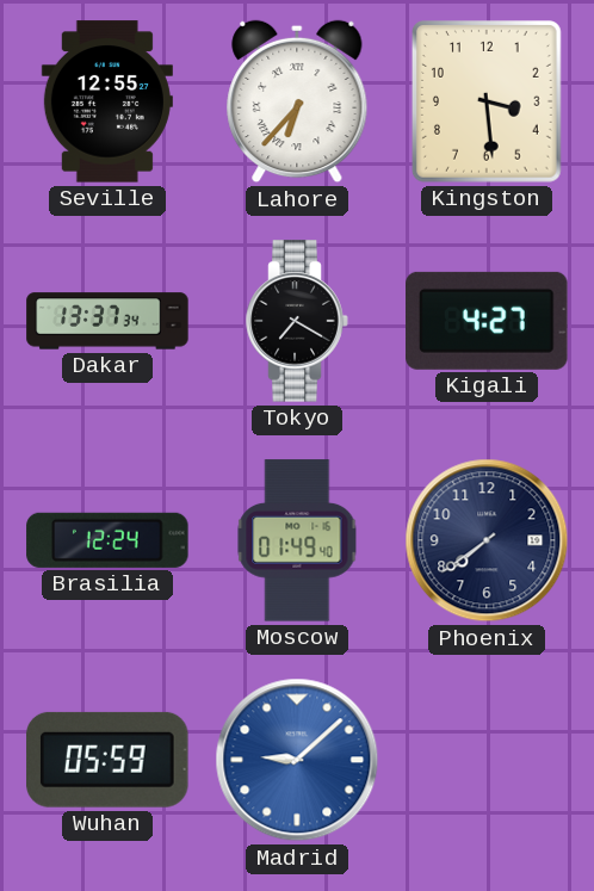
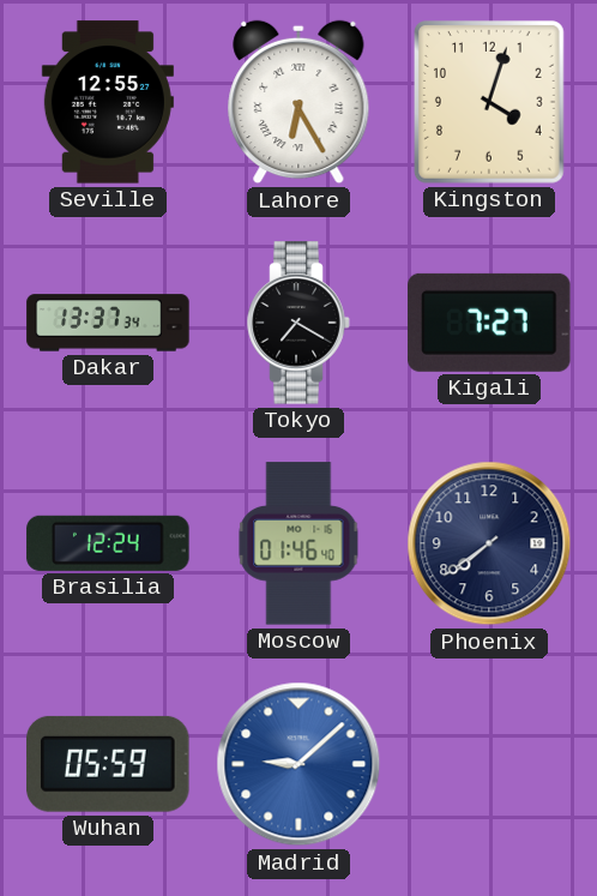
Lahore: 6:37 -> 6:25
Kingston: 3:29 -> 4:03
Kigali: 4:27 -> 7:27
Moscow: 01:49 -> 01:46
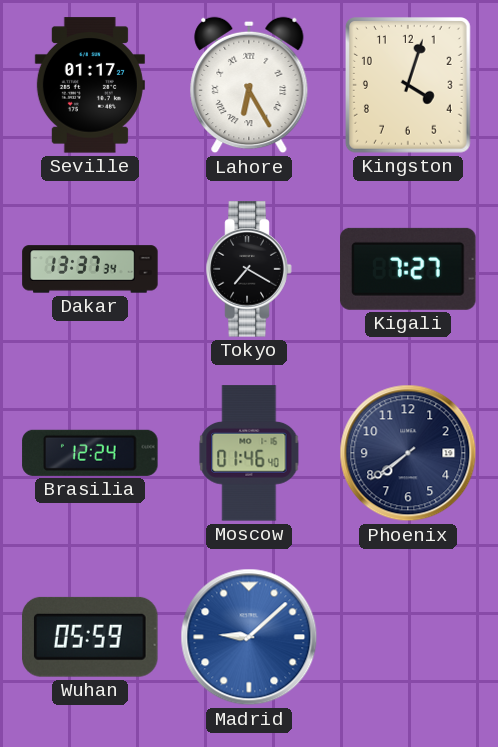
Seville: 12:55 -> 01:17
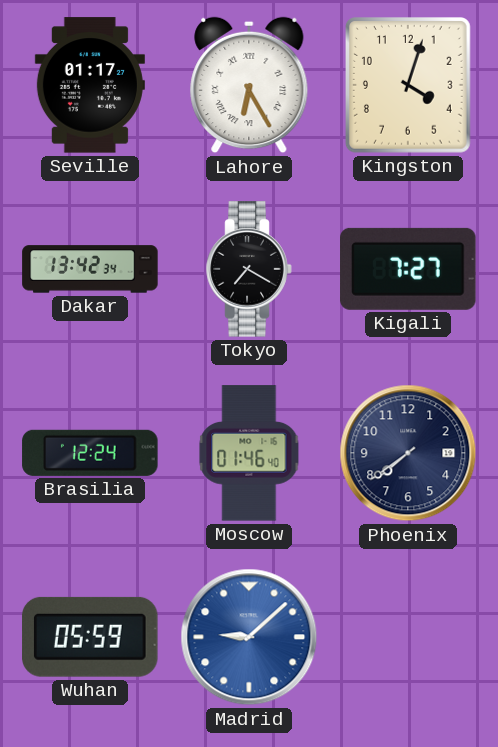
Dakar: 13:37 -> 13:42
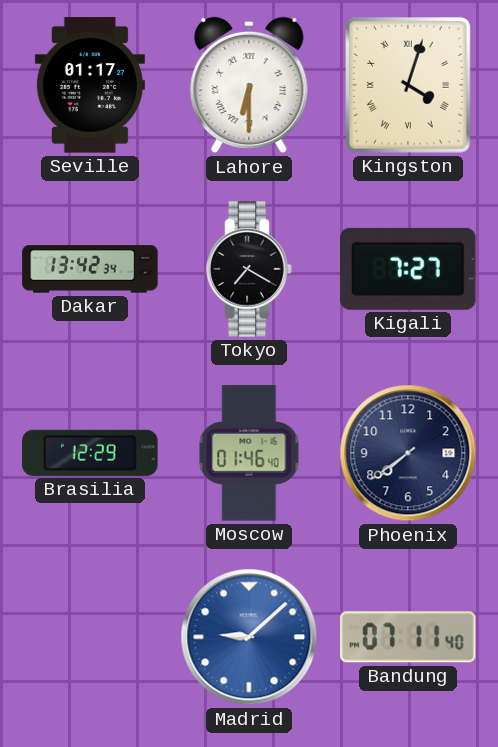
Lahore: 6:25 -> 6:30
Kingston numerals: Arabic -> Roman
Brasilia: 12:24 -> 12:29
Wuhan: 05:59 -> none
Bandung: none -> 07:11
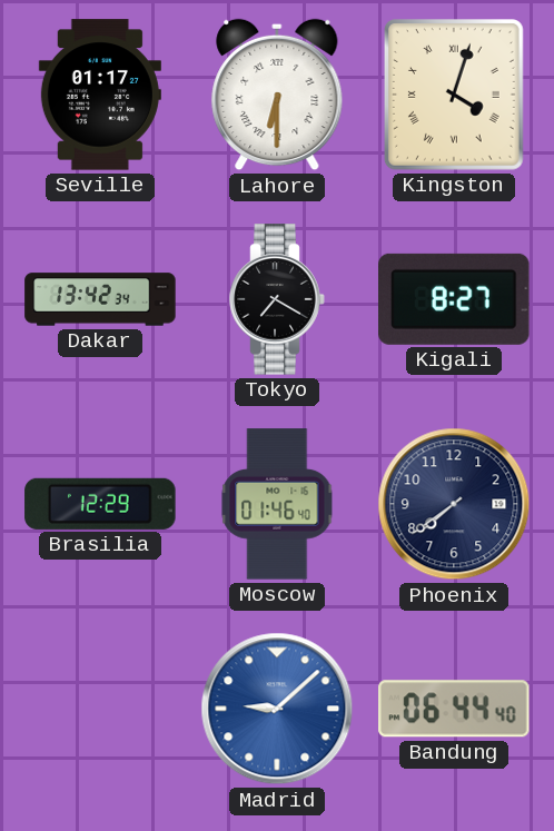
Kigali: 7:27 -> 8:27
Bandung: 07:11 -> 06:44
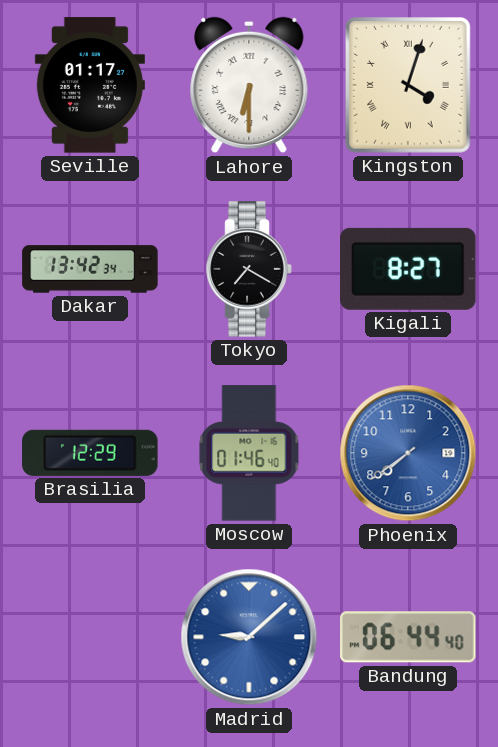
Phoenix dial: navy -> blue
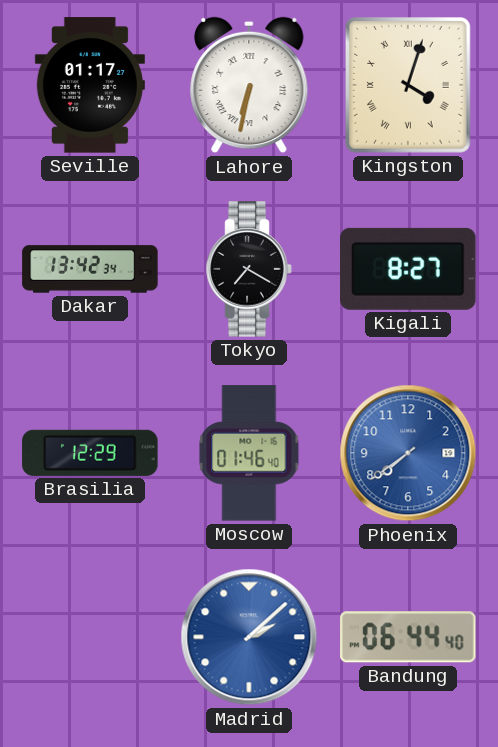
Lahore: 6:30 -> 6:32
Madrid: 9:08 -> 2:08
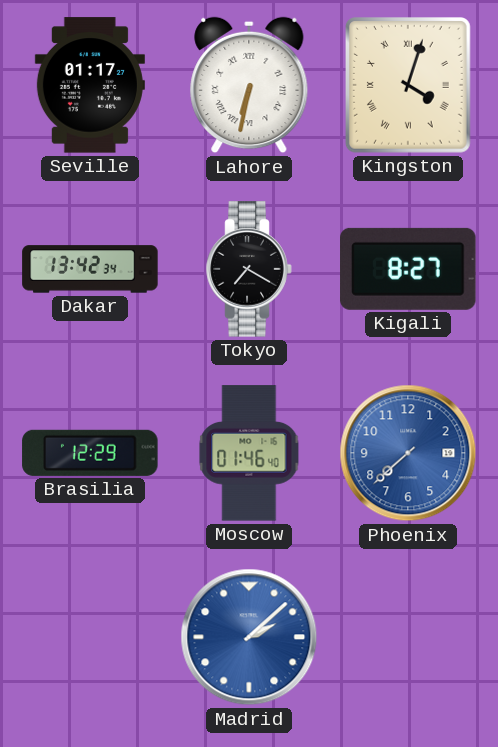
Phoenix: 7:39 -> 7:38
Bandung: 06:44 -> none
